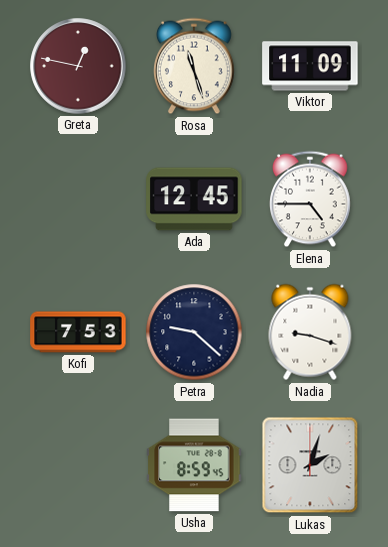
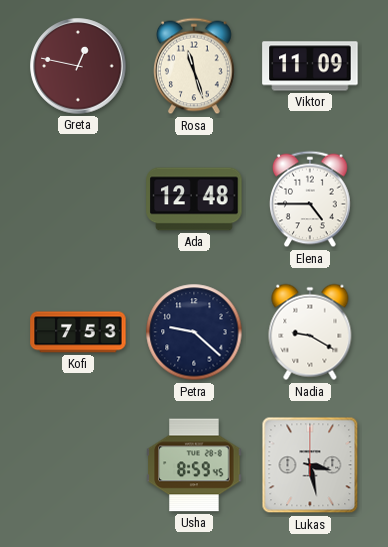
Ada: 12:45 -> 12:48
Nadia: 9:18 -> 9:20
Lukas: 2:03 -> 3:28
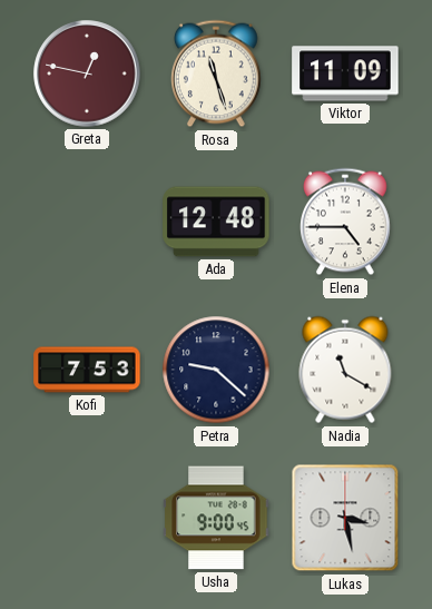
Nadia: 9:20 -> 11:20
Usha: 8:59 -> 9:00
